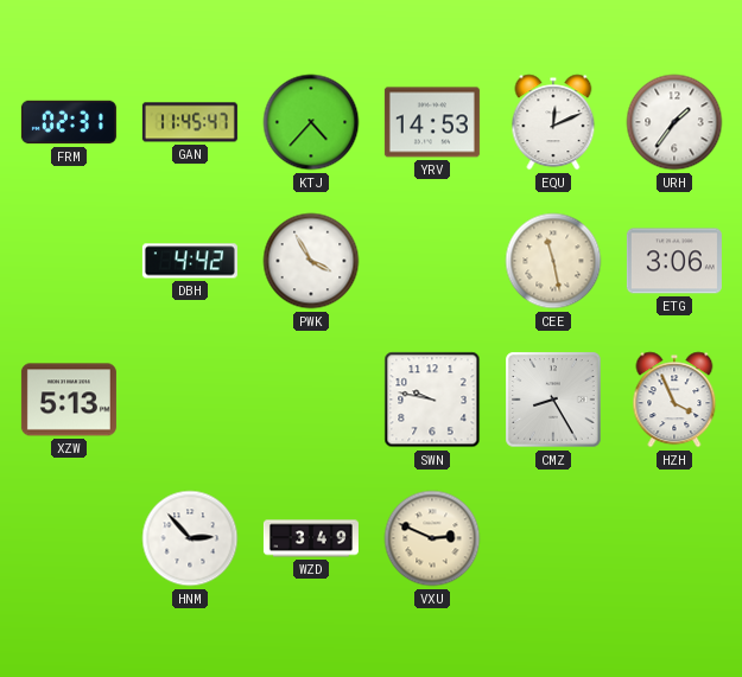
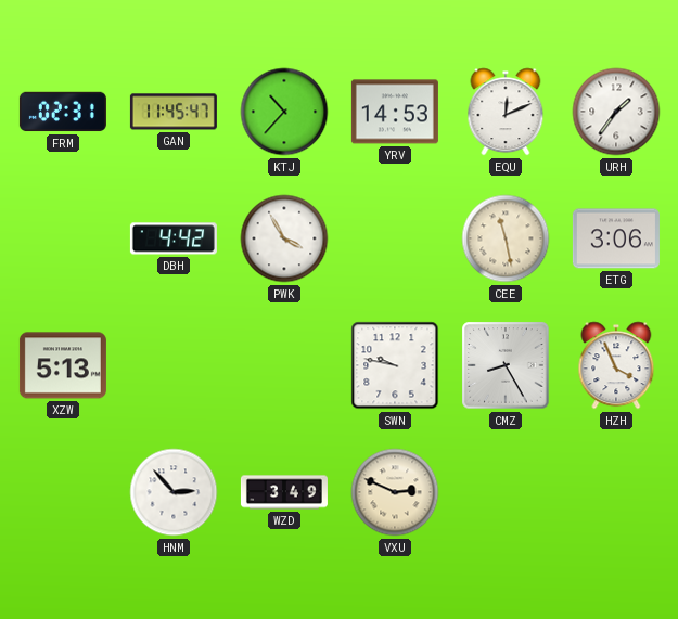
KTJ: 4:37 -> 10:37
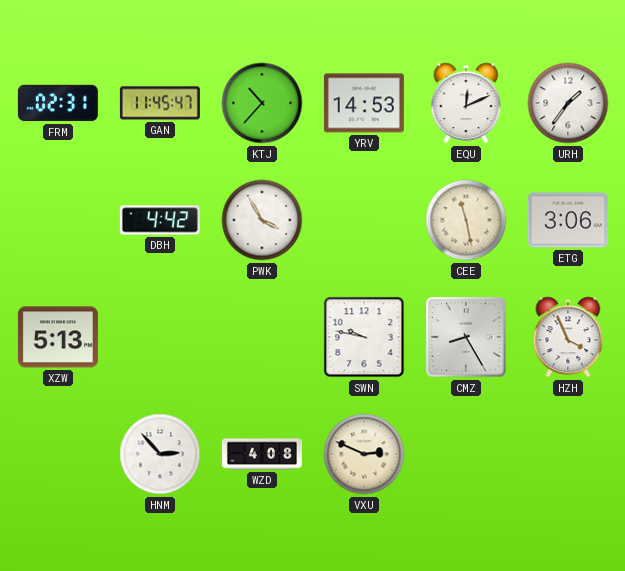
WZD: 3:49 -> 4:08
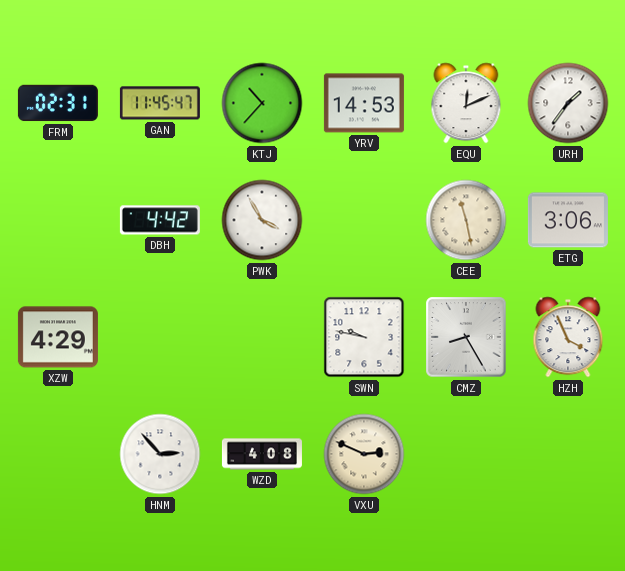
XZW: 5:13 -> 4:29
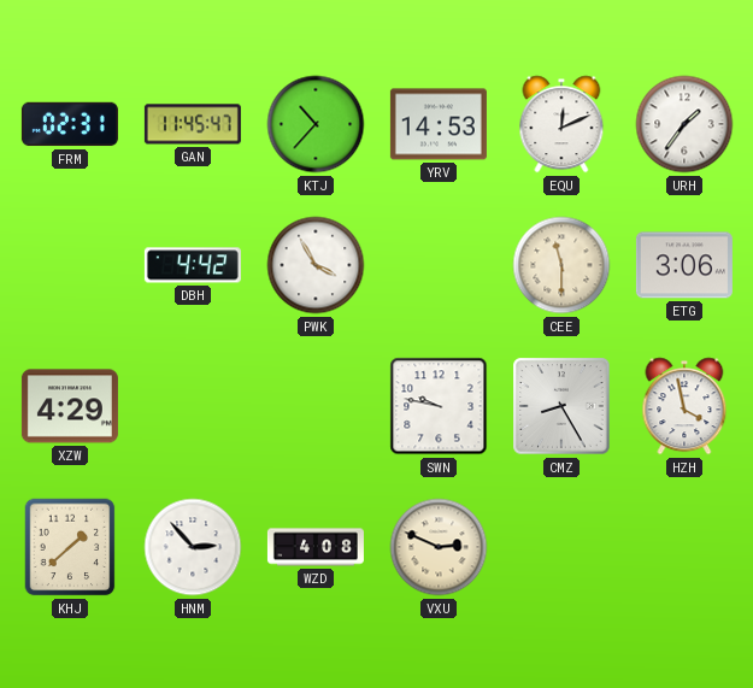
CEE: 11:28 -> 11:30
HZH: 3:56 -> 3:58
KHJ: none -> 1:38
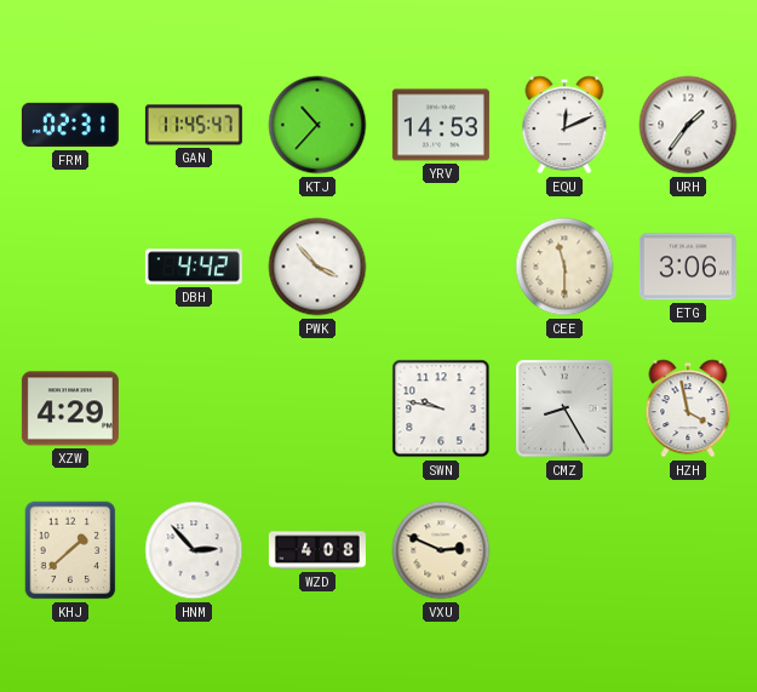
PWK: 3:55 -> 3:53
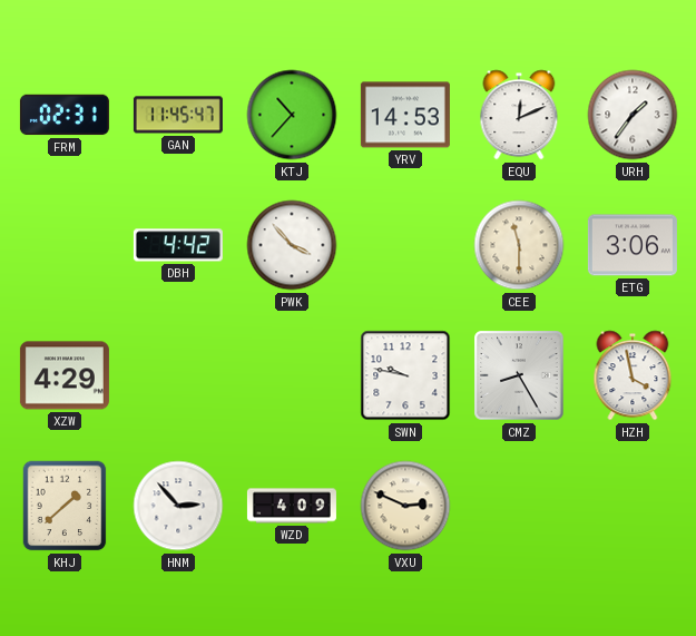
WZD: 4:08 -> 4:09
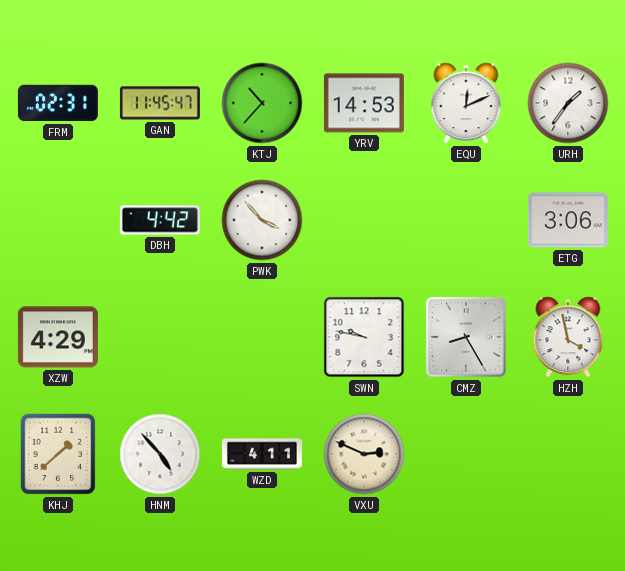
CEE: 11:30 -> none
HNM: 2:53 -> 4:53
WZD: 4:09 -> 4:11
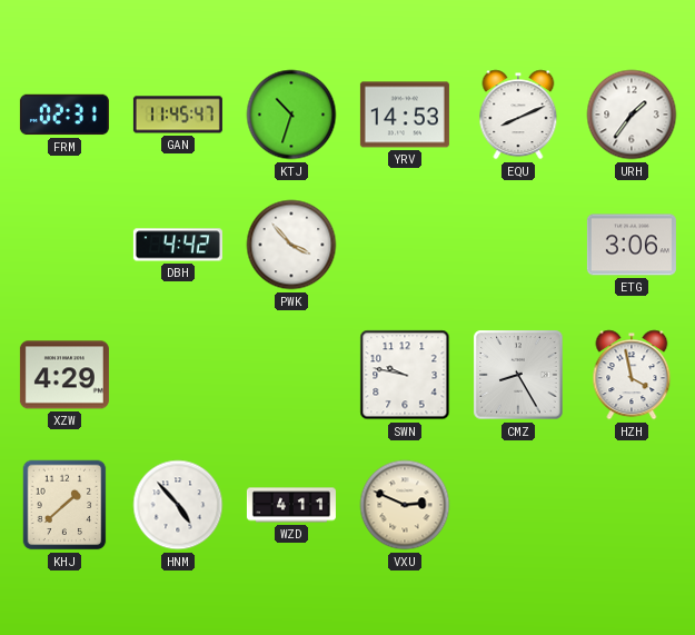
KTJ: 10:37 -> 10:33
EQU: 12:11 -> 8:11
